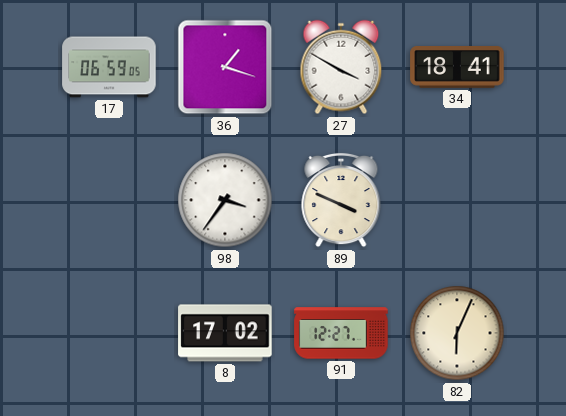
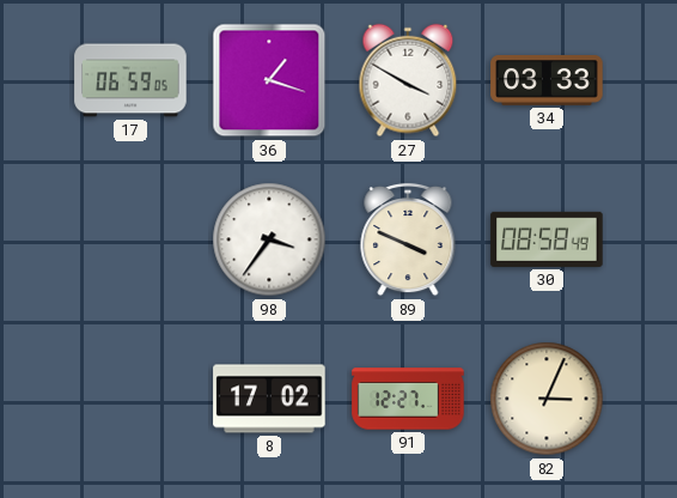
34: 18:41 -> 03:33
30: none -> 08:58
82: 6:04 -> 3:04
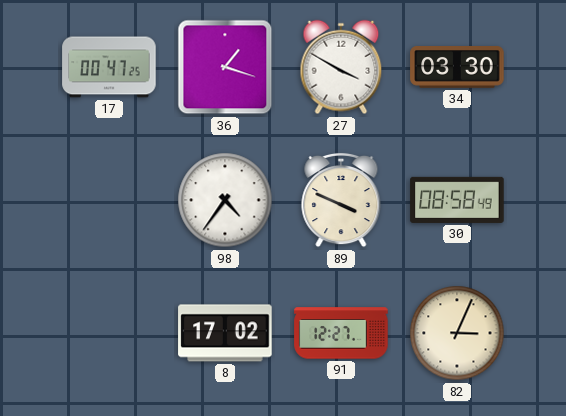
17: 06:59 -> 00:47
34: 03:33 -> 03:30
98: 3:36 -> 4:36
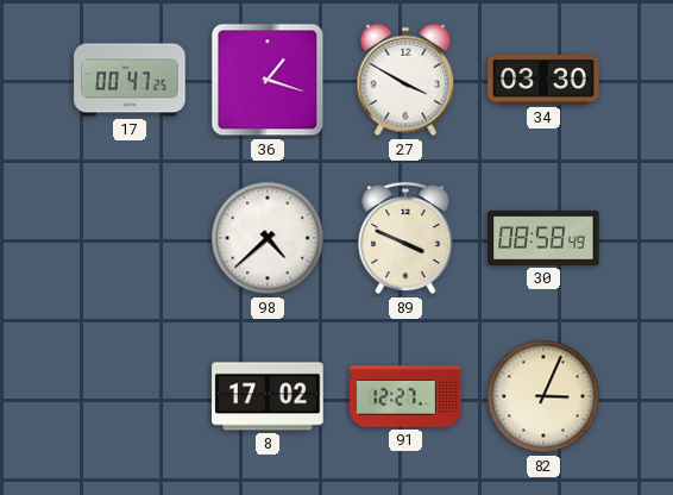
98: 4:36 -> 4:38
